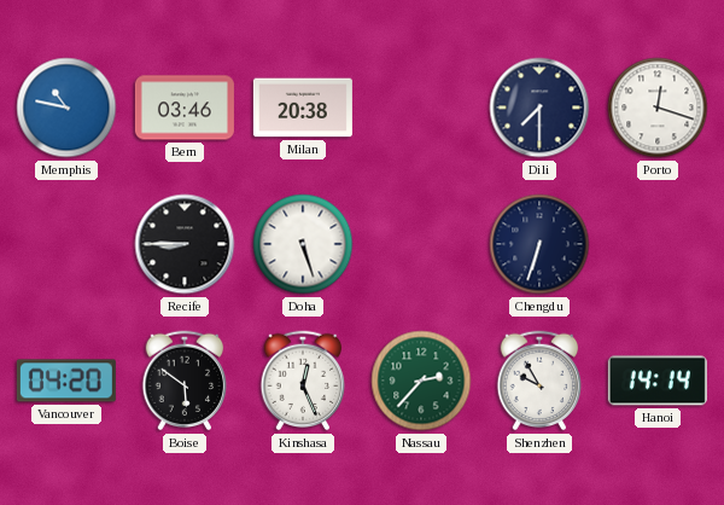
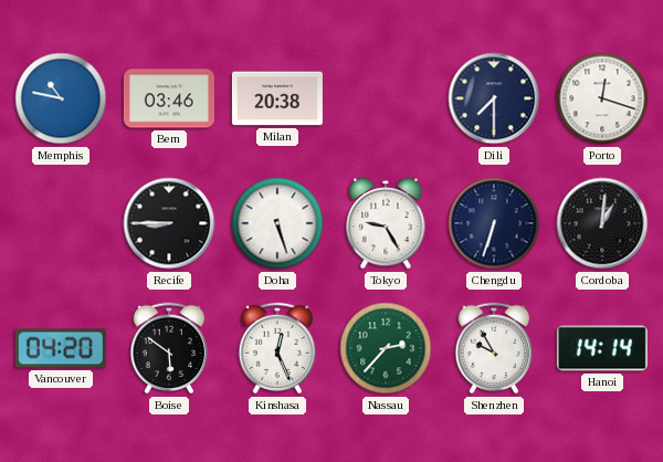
Tokyo: none -> 9:25
Cordoba: none -> 1:01
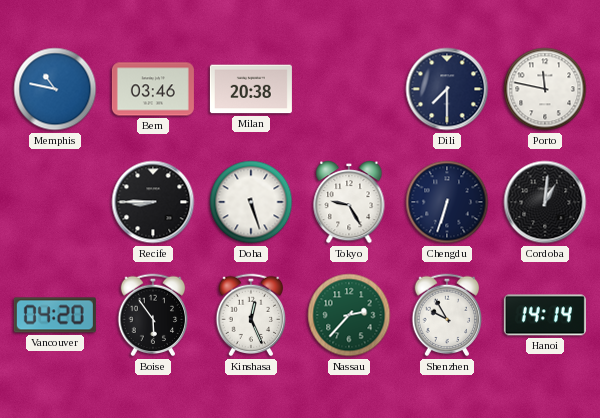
Porto: 12:18 -> 11:47
Boise: 5:51 -> 5:54
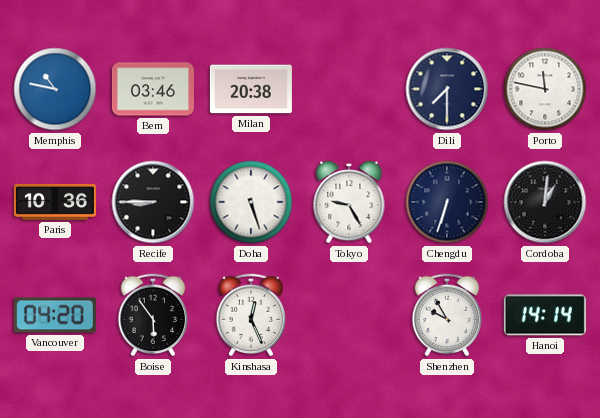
Paris: none -> 10:36
Nassau: 2:37 -> none
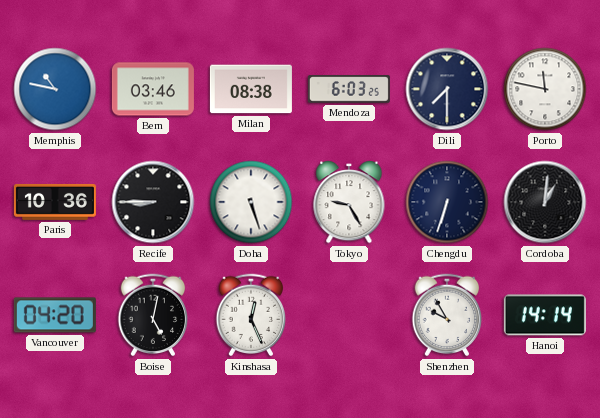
Milan: 20:38 -> 08:38
Mendoza: none -> 6:03
Boise: 5:54 -> 5:02
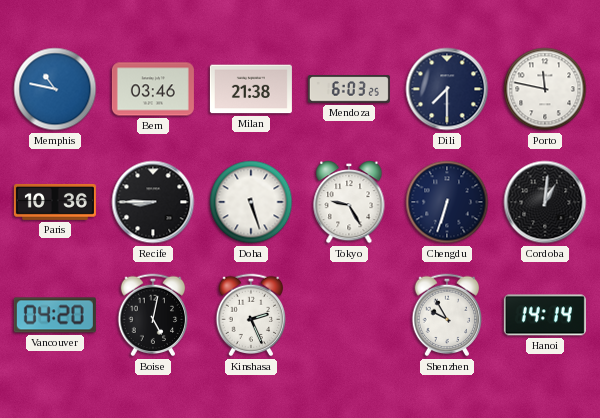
Milan: 08:38 -> 21:38
Kinshasa: 12:26 -> 2:26
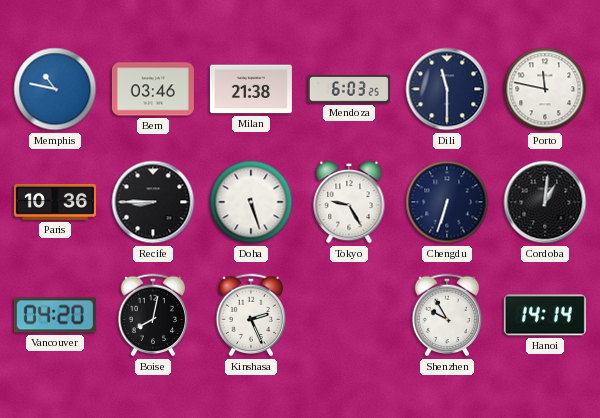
Dili: 7:30 -> 11:30
Boise: 5:02 -> 8:02
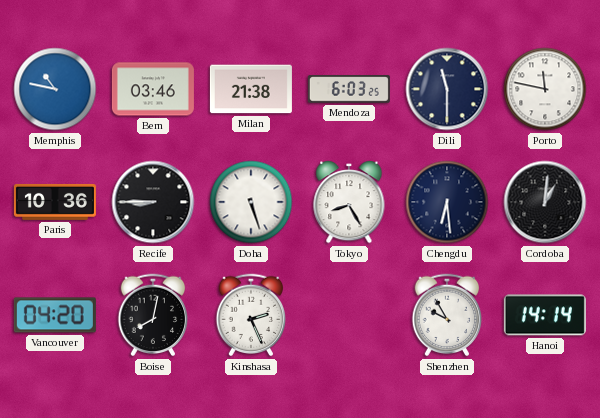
Tokyo: 9:25 -> 8:25
Chengdu: 6:33 -> 6:29
